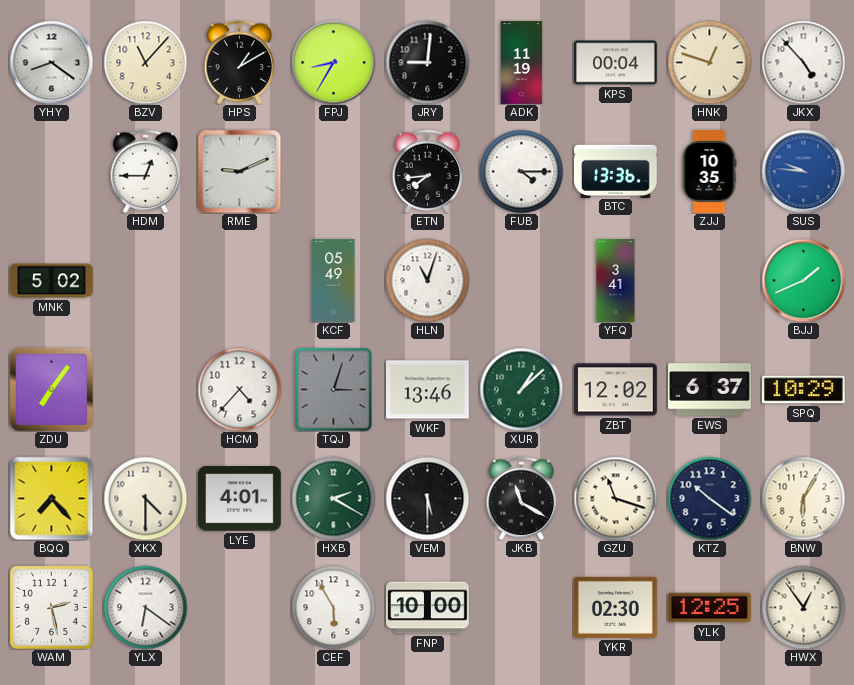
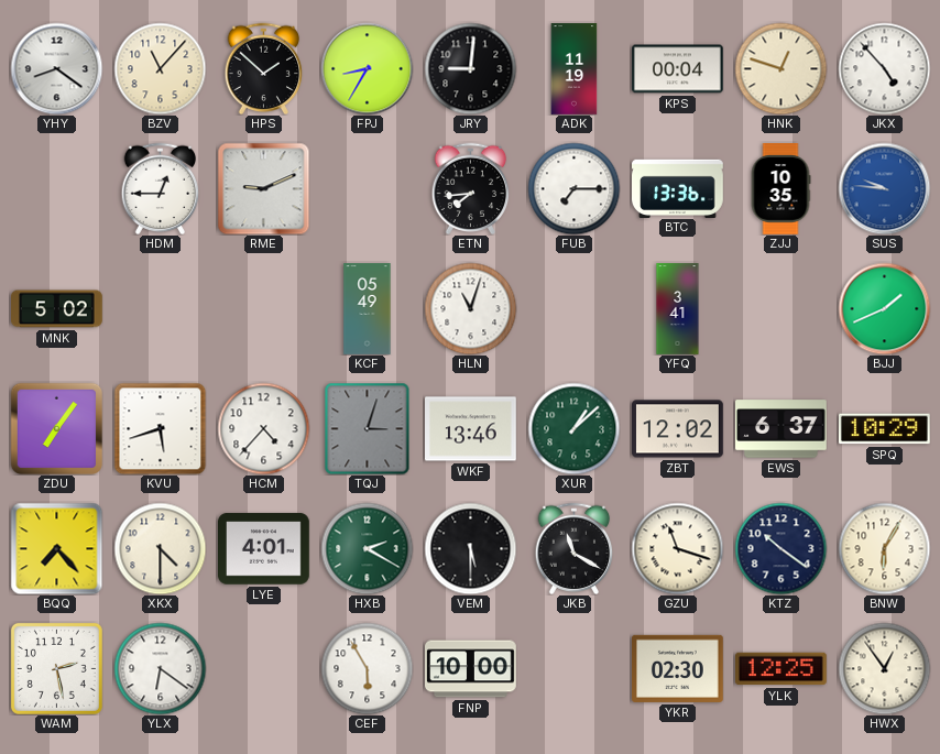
HPS: 1:10 -> 1:52
FUB: 4:15 -> 7:15
KVU: none -> 5:42
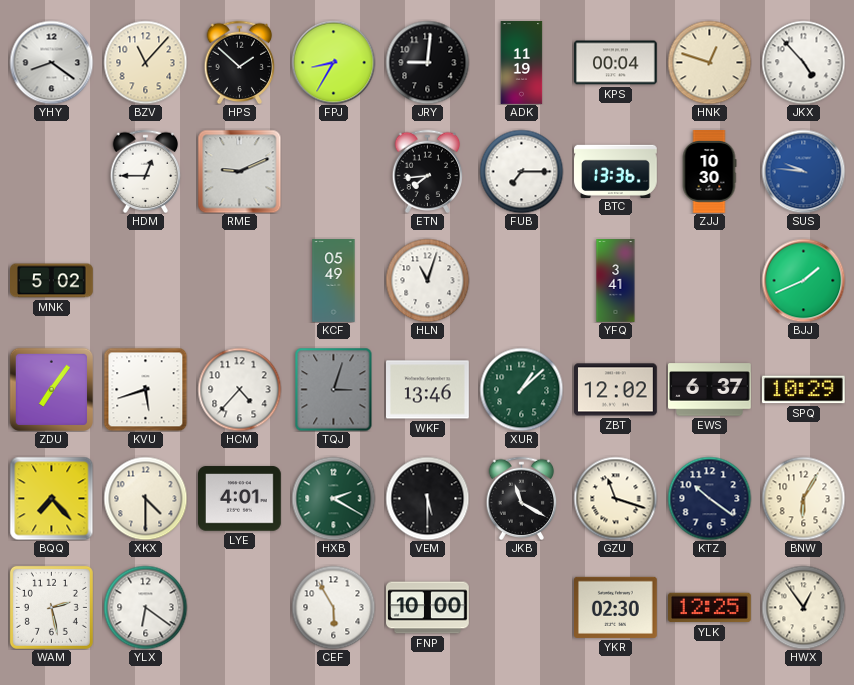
ZJJ: 10:35 -> 10:30
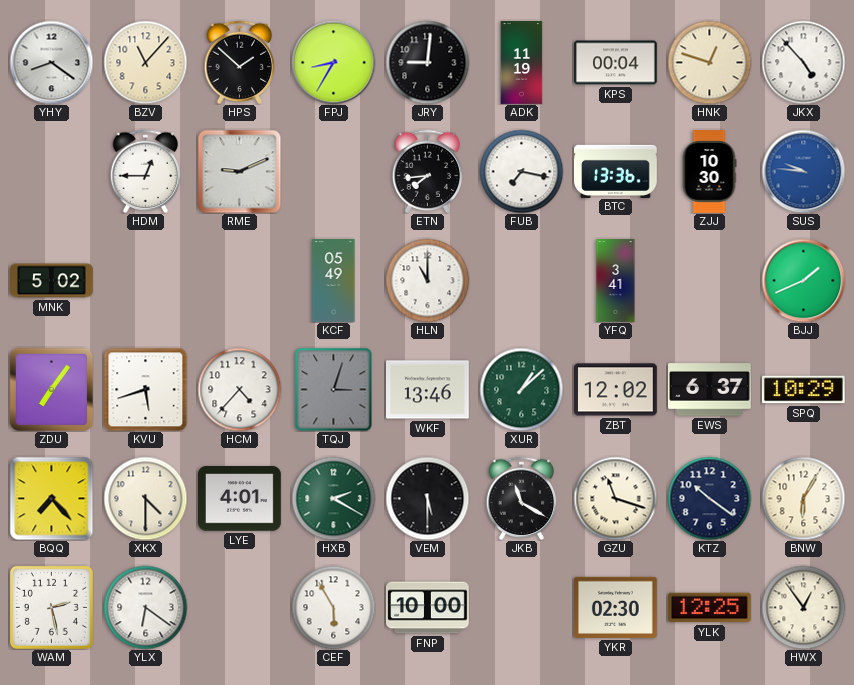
FUB: 7:15 -> 7:17
HLN: 11:03 -> 11:00
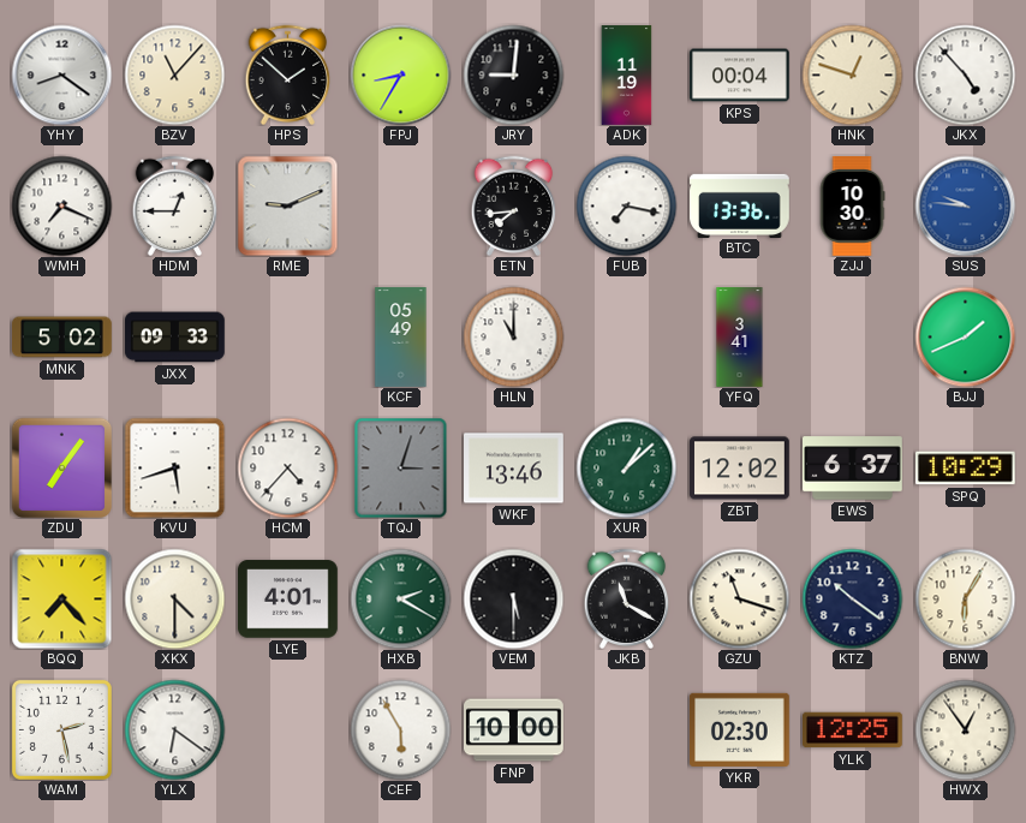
WMH: none -> 7:19
JXX: none -> 09:33
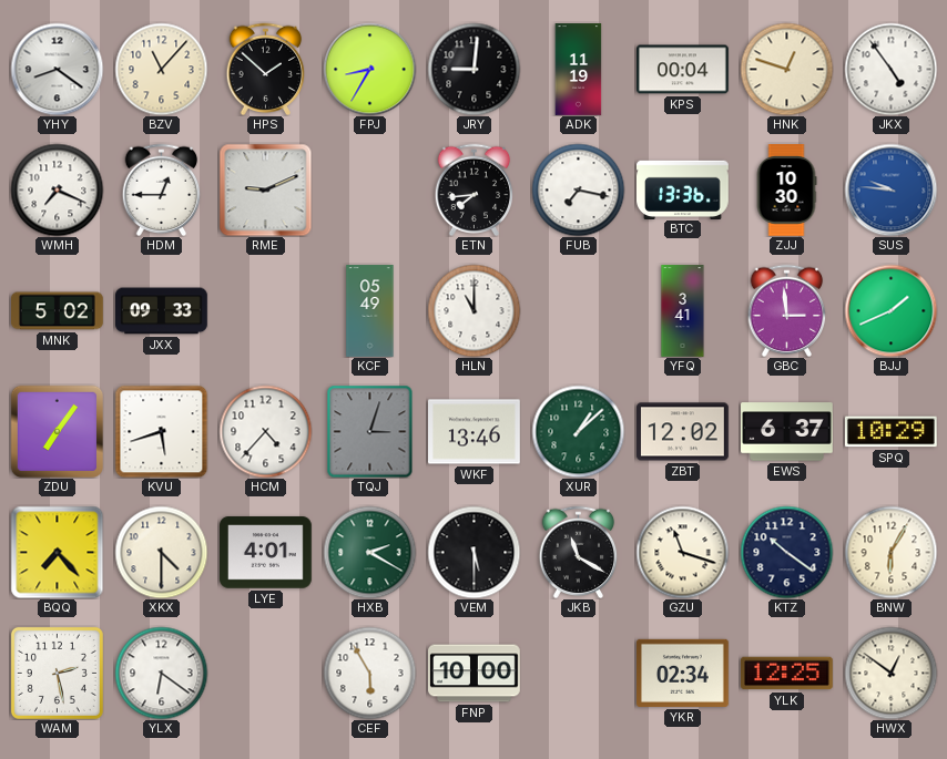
JKX: 4:53 -> 4:54
GBC: none -> 2:59
YKR: 02:30 -> 02:34
HWX: 12:54 -> 12:51
